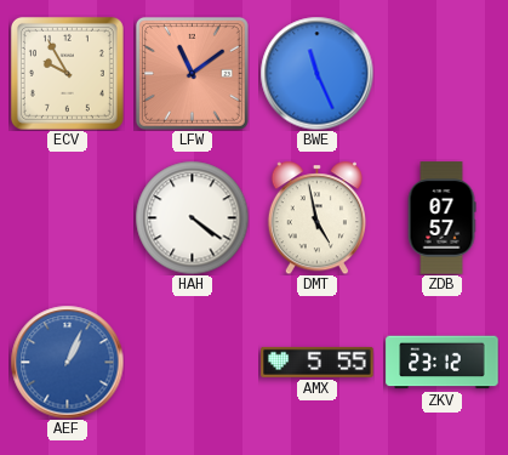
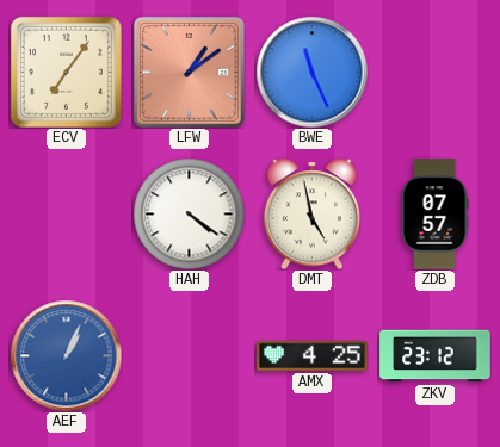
ECV: 9:55 -> 7:06
LFW: 11:09 -> 1:09
AMX: 5:55 -> 4:25
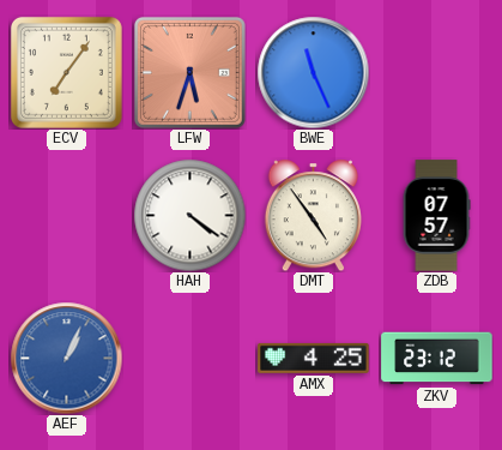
LFW: 1:09 -> 5:33
DMT: 4:58 -> 4:54
